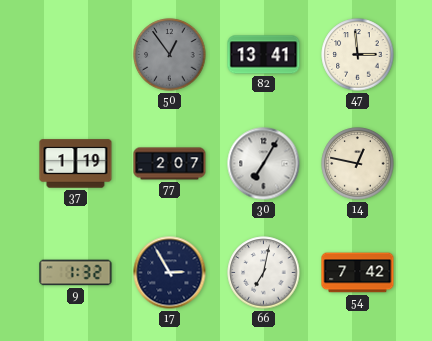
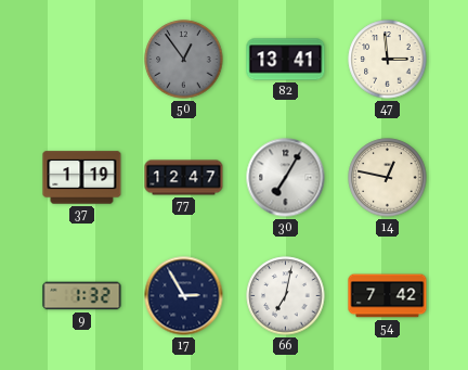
77: 2:07 -> 12:47
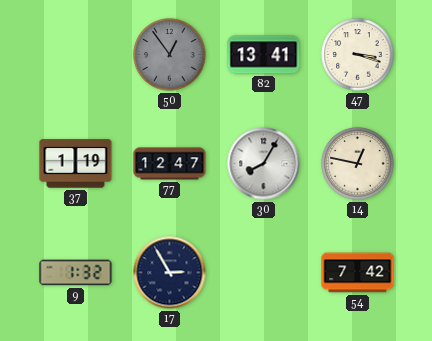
47: 2:59 -> 3:18
30: 7:05 -> 8:05
66: 7:02 -> none
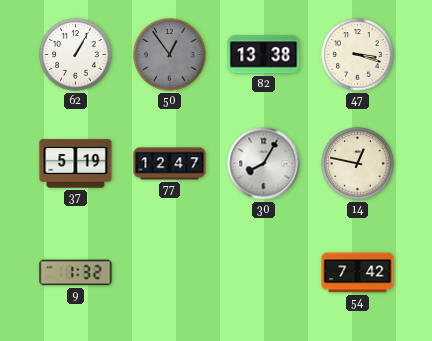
62: none -> 1:05
82: 13:41 -> 13:38
37: 1:19 -> 5:19
17: 2:55 -> none
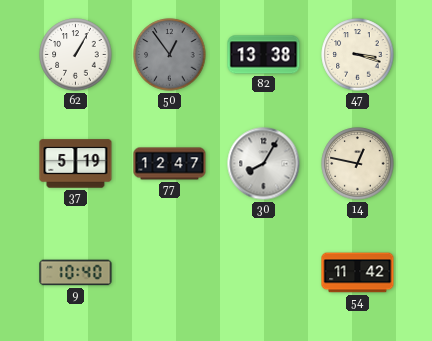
9: 1:32 -> 10:40
54: 7:42 -> 11:42
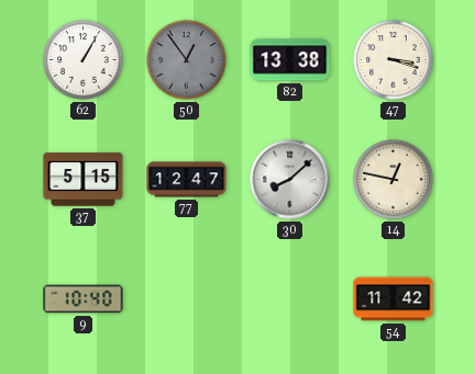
37: 5:19 -> 5:15
30: 8:05 -> 8:08
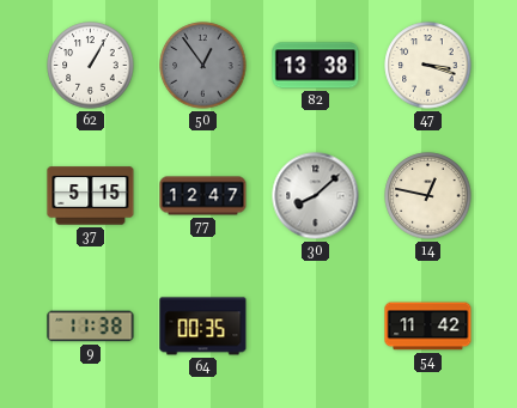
9: 10:40 -> 11:38
64: none -> 00:35
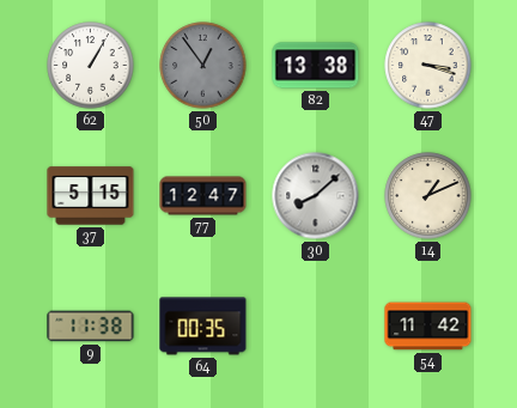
14: 12:47 -> 1:11
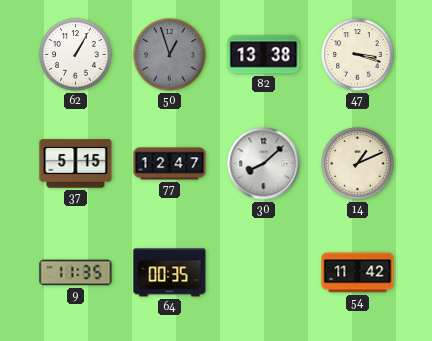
50: 12:54 -> 12:57
9: 11:38 -> 11:35
